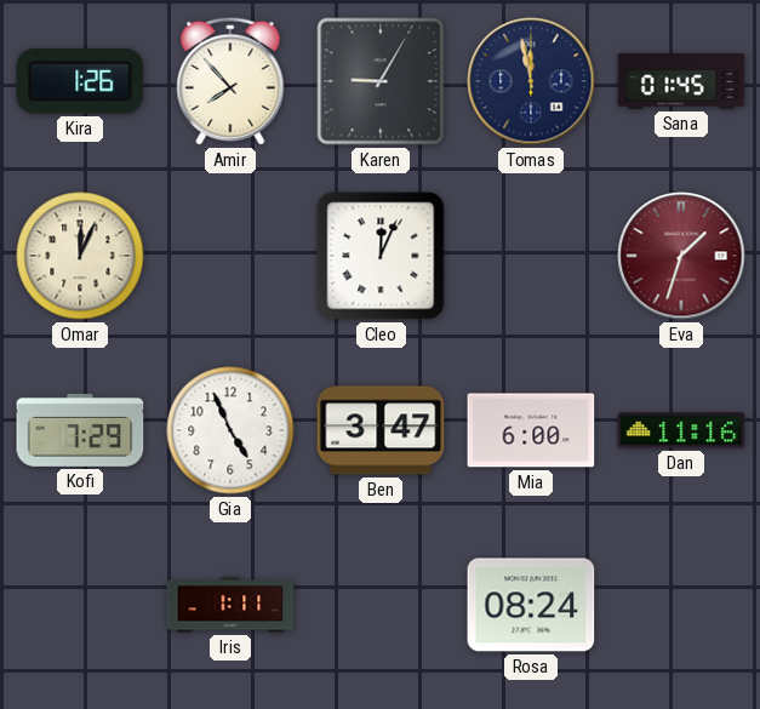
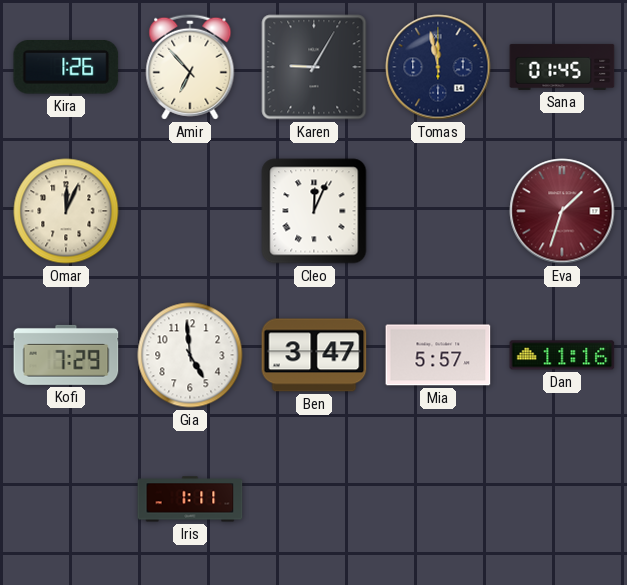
Amir: 7:53 -> 6:53
Gia: 4:56 -> 4:59
Mia: 6:00 -> 5:57
Rosa: 08:24 -> none
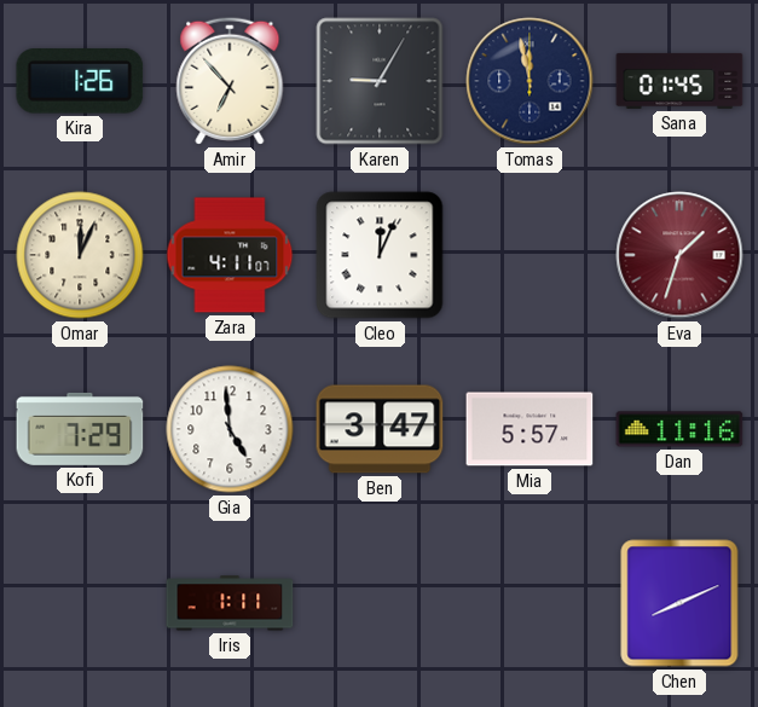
Zara: none -> 4:11
Chen: none -> 8:11
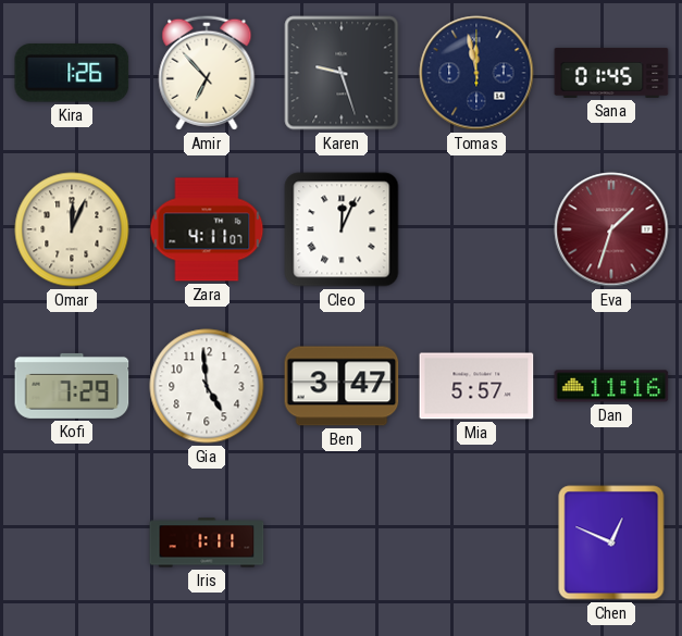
Karen: 9:05 -> 9:27
Chen: 8:11 -> 12:49
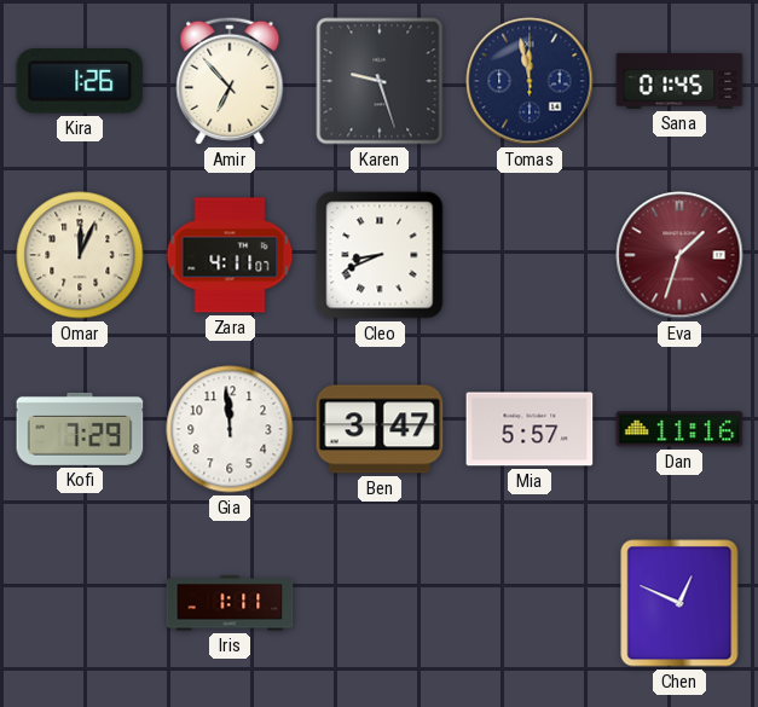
Cleo: 12:04 -> 8:41
Gia: 4:59 -> 11:59
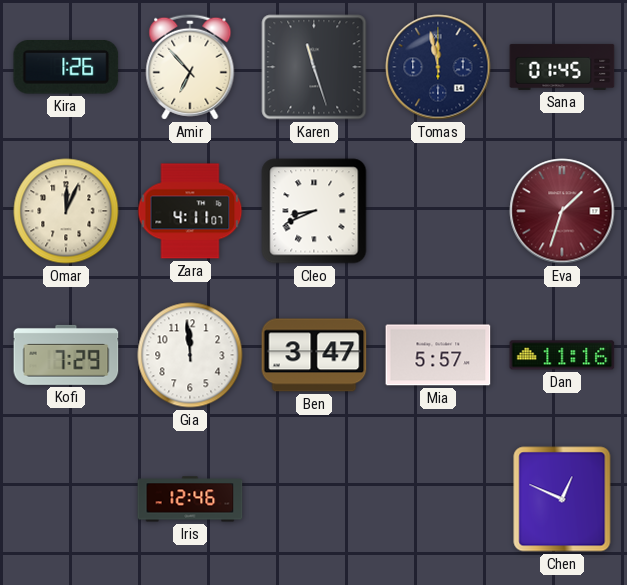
Karen: 9:27 -> 11:27
Iris: 1:11 -> 12:46
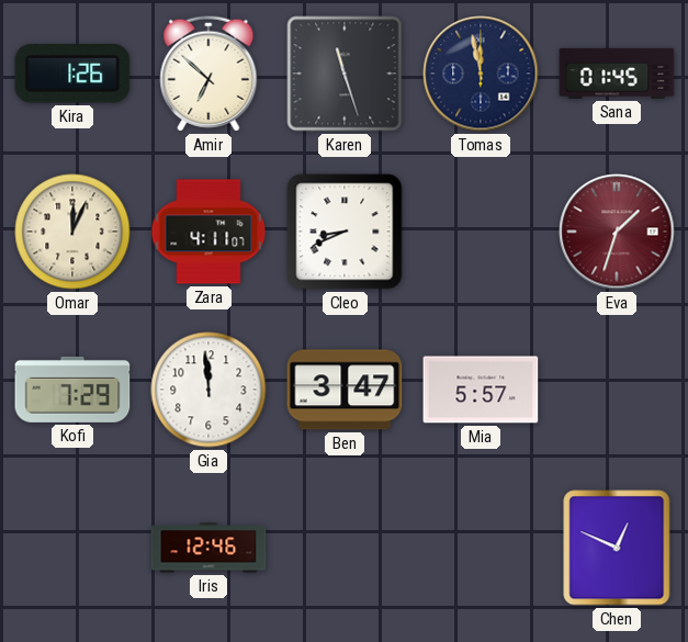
Amir: 6:53 -> 6:52
Dan: 11:16 -> none
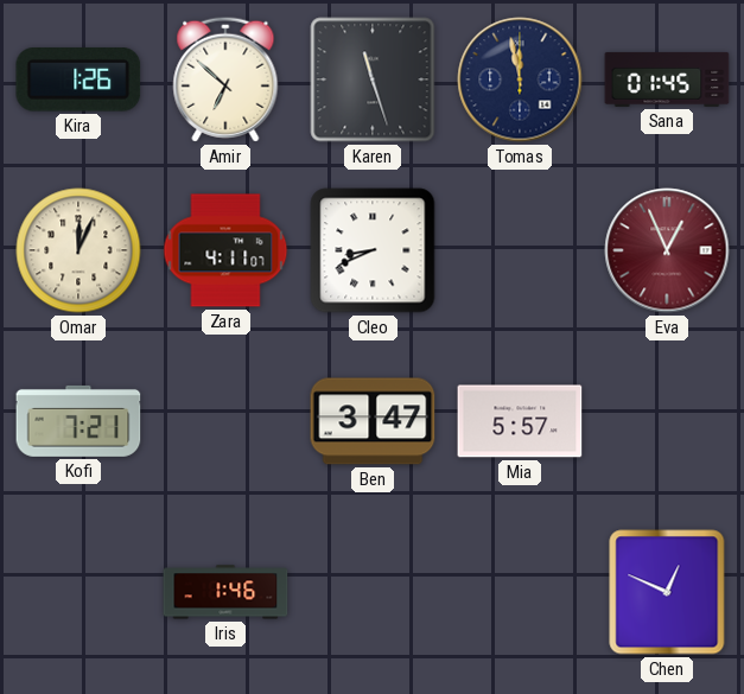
Eva: 1:33 -> 12:56
Kofi: 7:29 -> 7:21
Gia: 11:59 -> none
Iris: 12:46 -> 1:46
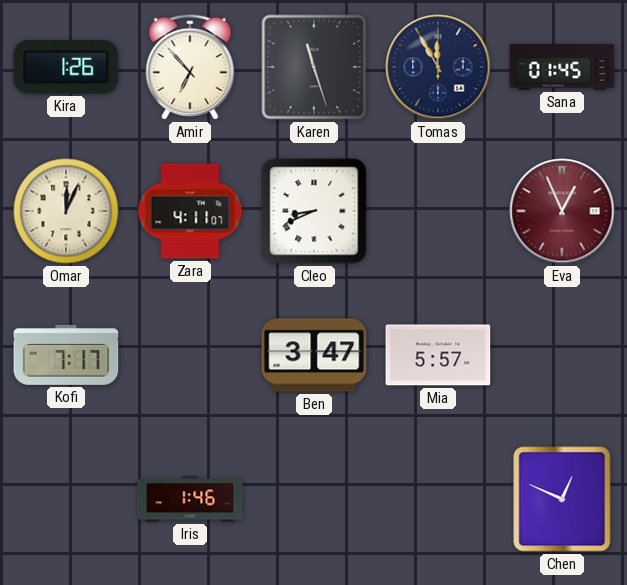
Amir: 6:52 -> 6:53
Tomas: 11:58 -> 11:55
Kofi: 7:21 -> 7:17
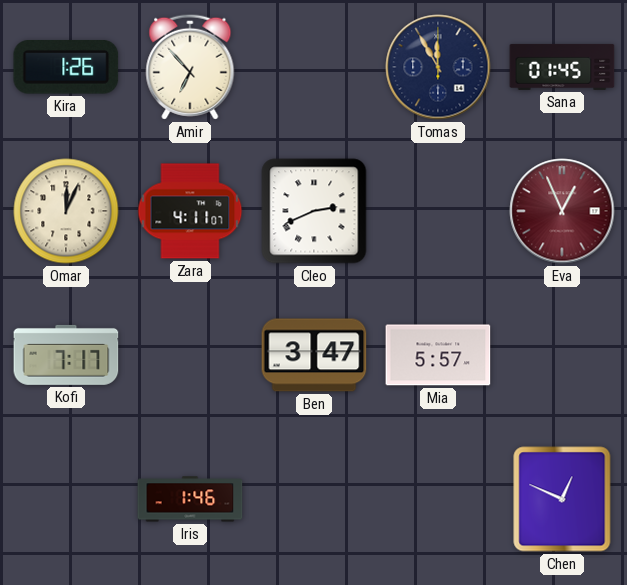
Karen: 11:27 -> none
Cleo: 8:41 -> 2:41
